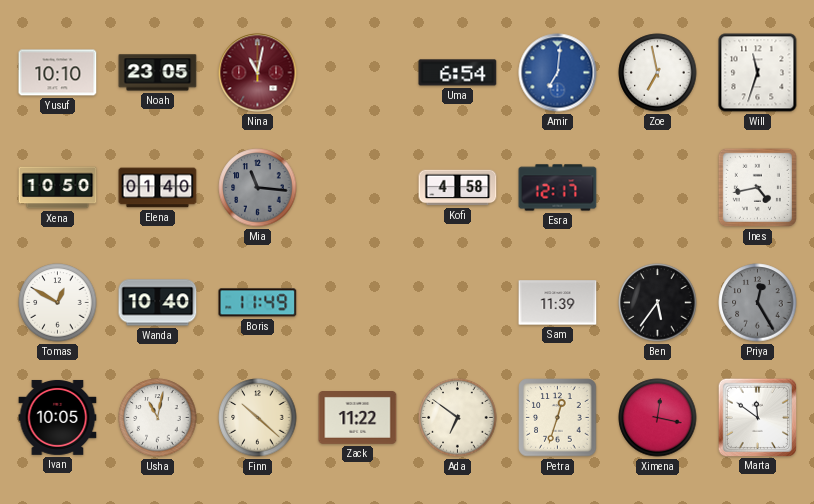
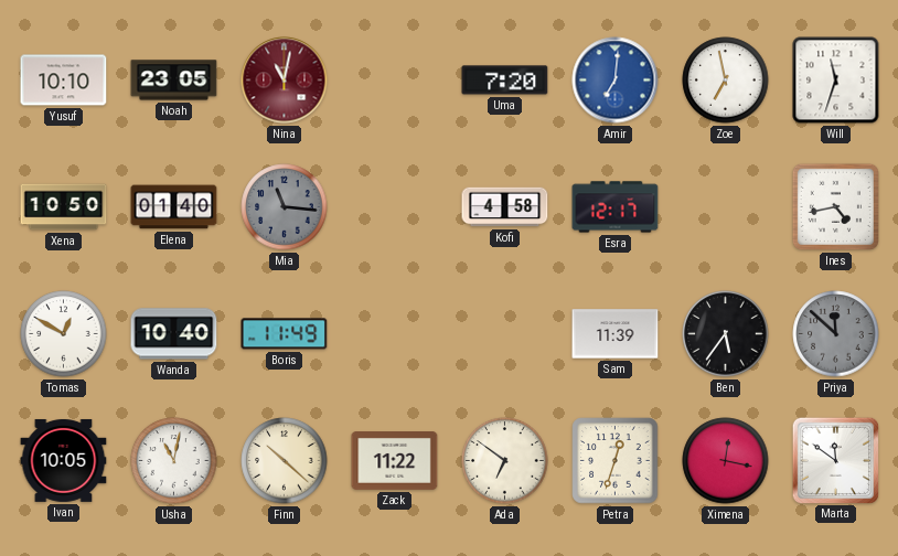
Uma: 6:54 -> 7:20
Priya: 12:25 -> 11:52
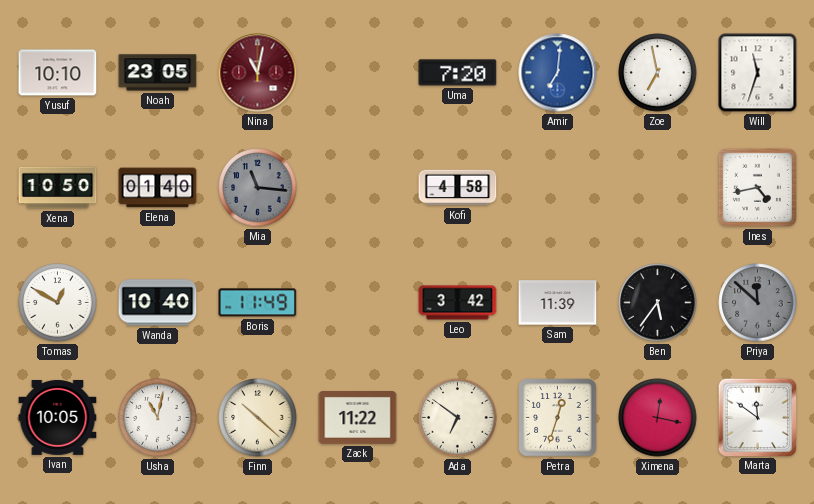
Esra: 12:17 -> none
Leo: none -> 3:42
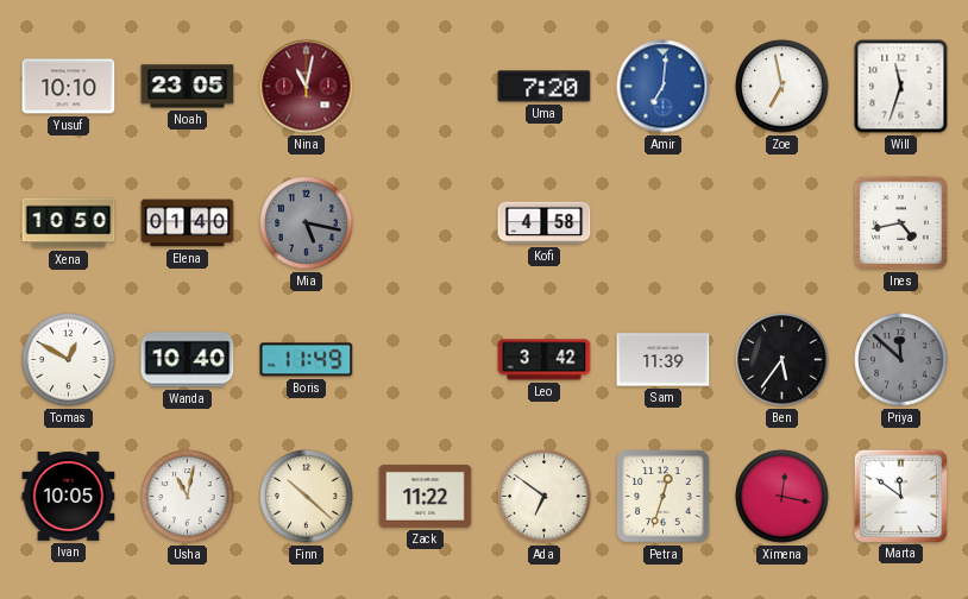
Mia: 11:16 -> 5:17
